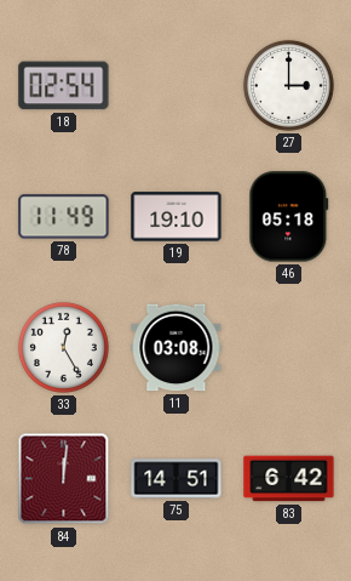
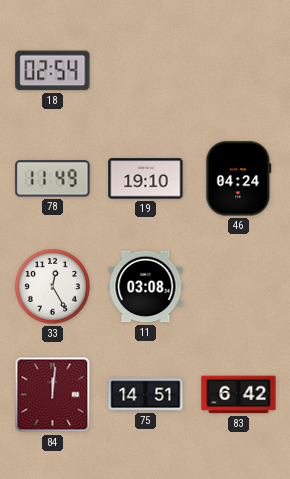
27: 3:00 -> none
46: 05:18 -> 04:24
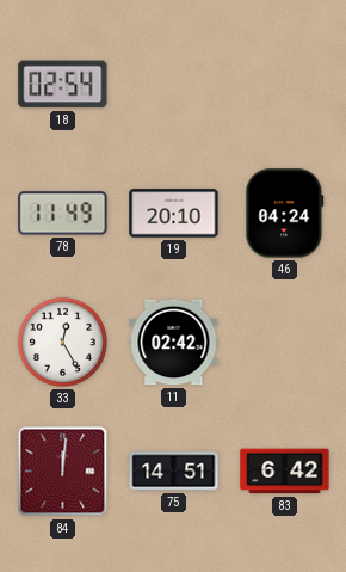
19: 19:10 -> 20:10
11: 03:08 -> 02:42
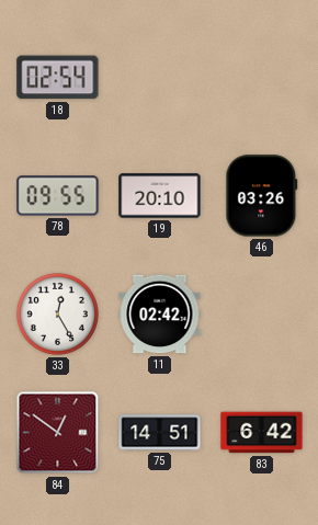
78: 11:49 -> 09:55
46: 04:24 -> 03:26
84: 12:01 -> 12:51
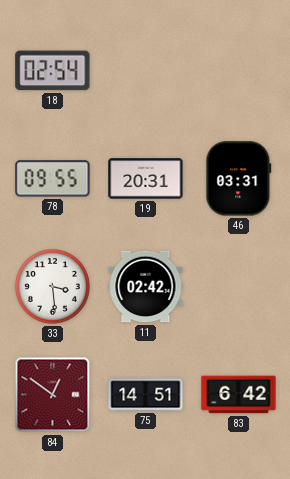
19: 20:10 -> 20:31
46: 03:26 -> 03:31
33: 12:25 -> 3:29
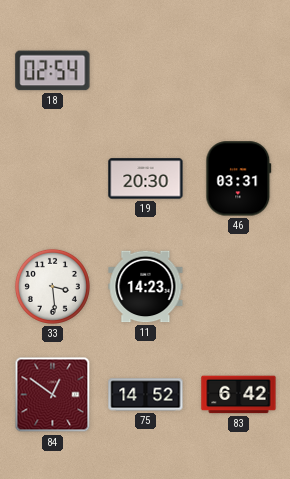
78: 09:55 -> none
19: 20:31 -> 20:30
11: 02:42 -> 14:23
75: 14:51 -> 14:52
